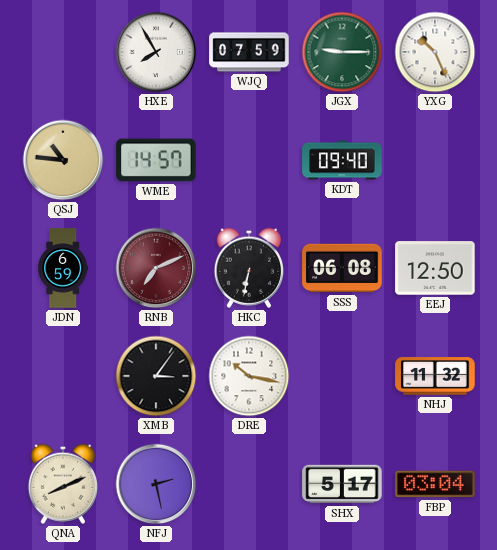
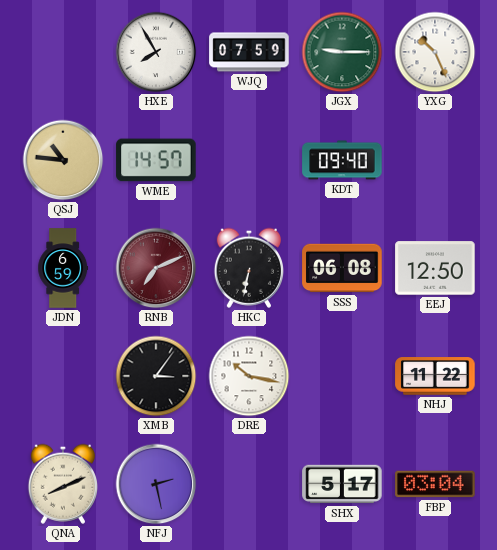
NHJ: 11:32 -> 11:22
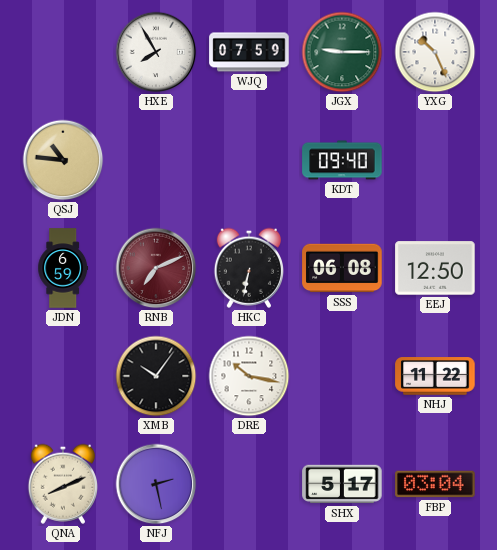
WME: 14:57 -> none
XMB: 3:06 -> 10:06
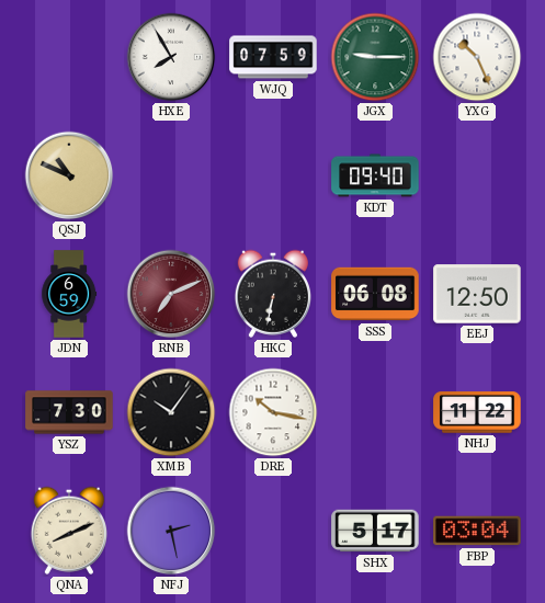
QSJ: 10:46 -> 10:49
YSZ: none -> 7:30
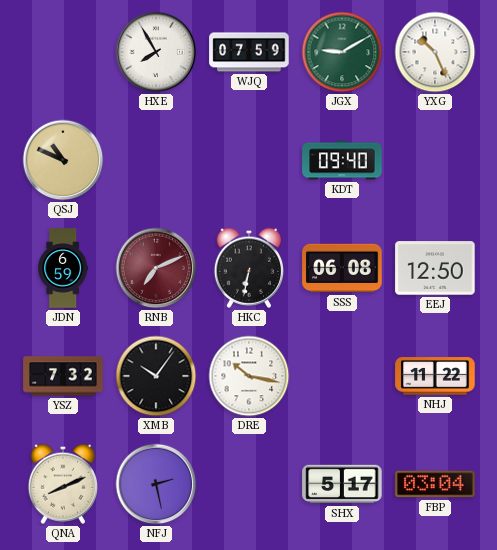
JGX: 9:15 -> 9:10
YSZ: 7:30 -> 7:32
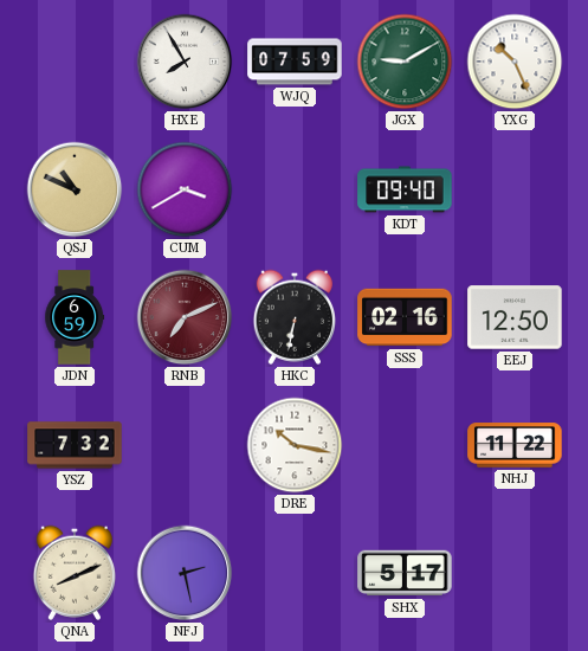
CUM: none -> 3:40
SSS: 06:08 -> 02:16
XMB: 10:06 -> none
FBP: 03:04 -> none
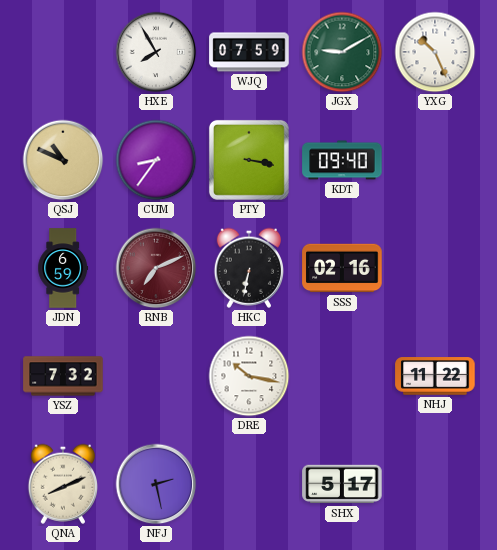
CUM: 3:40 -> 8:36
PTY: none -> 3:17
EEJ: 12:50 -> none
